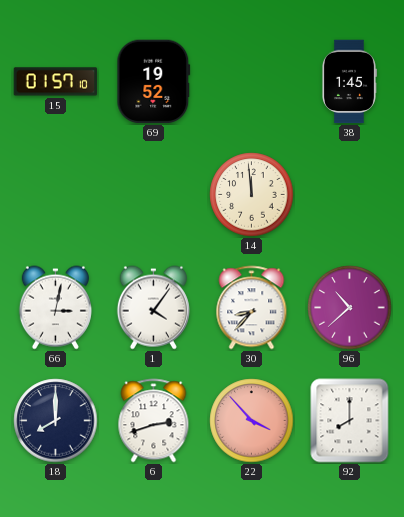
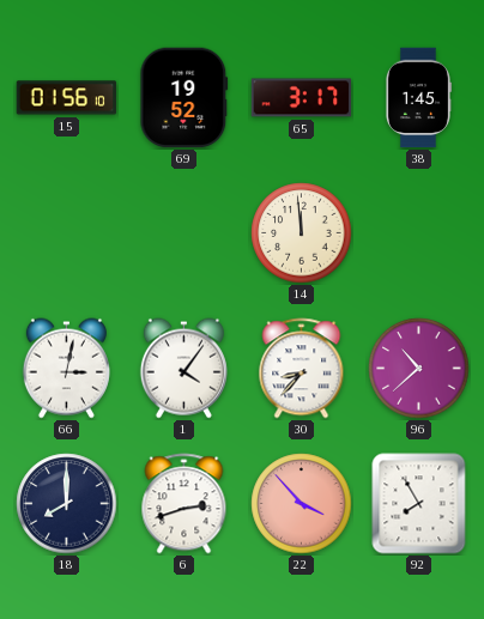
15: 01:57 -> 01:56
65: none -> 3:17
92: 8:00 -> 7:55
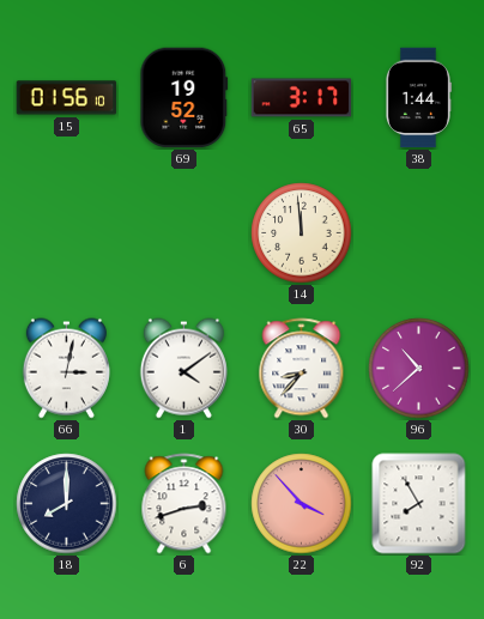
38: 1:45 -> 1:44
1: 4:06 -> 4:09
